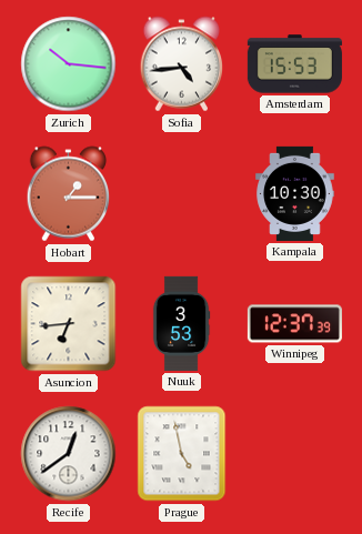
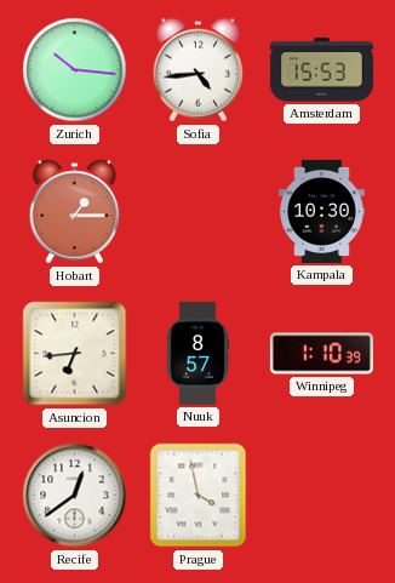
Nuuk: 3:53 -> 8:57
Winnipeg: 12:37 -> 1:10
Prague: 4:58 -> 3:58
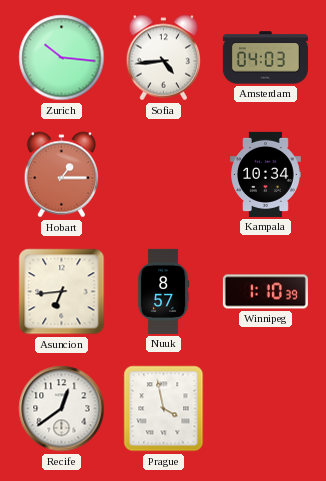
Amsterdam: 15:53 -> 04:03
Kampala: 10:30 -> 10:34
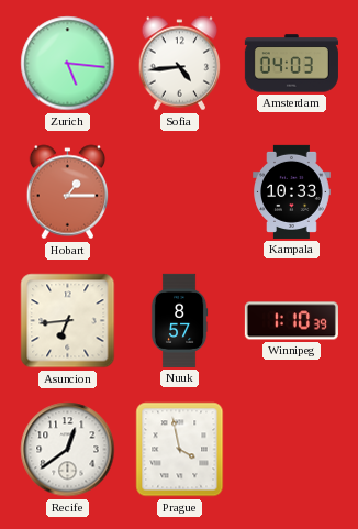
Zurich: 10:16 -> 5:16
Kampala: 10:34 -> 10:33
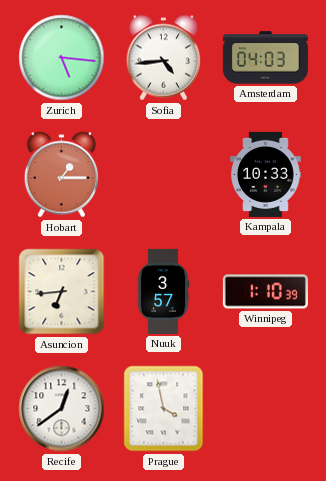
Nuuk: 8:57 -> 3:57
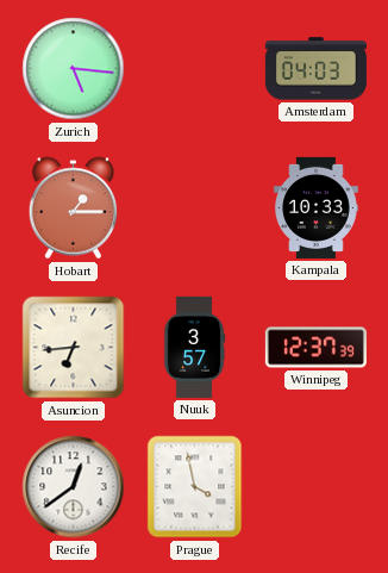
Sofia: 4:44 -> none
Winnipeg: 1:10 -> 12:37
